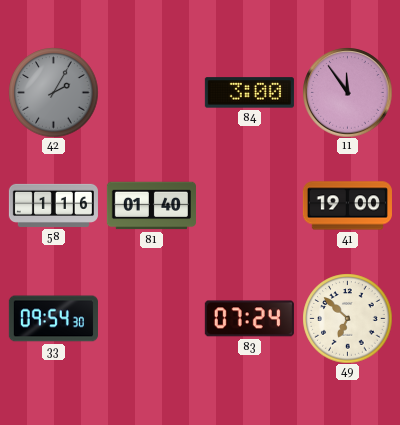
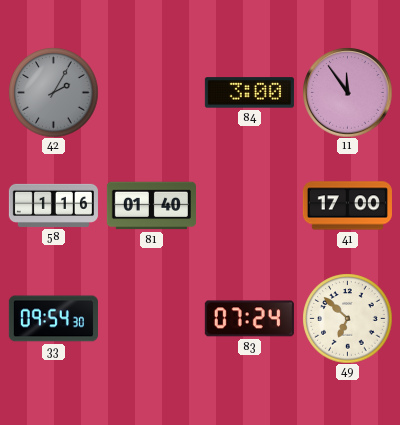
41: 19:00 -> 17:00
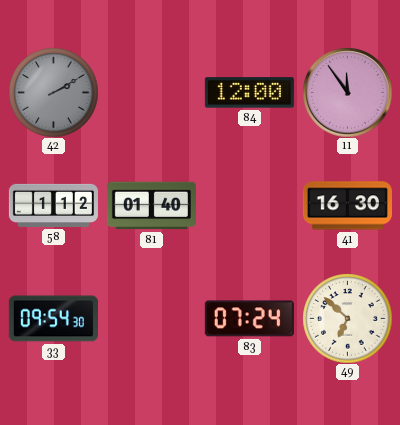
42: 2:05 -> 2:10
84: 3:00 -> 12:00
58: 1:16 -> 1:12
41: 17:00 -> 16:30
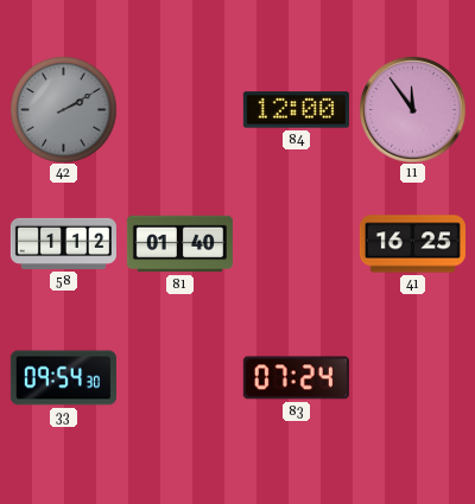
41: 16:30 -> 16:25
49: 6:52 -> none
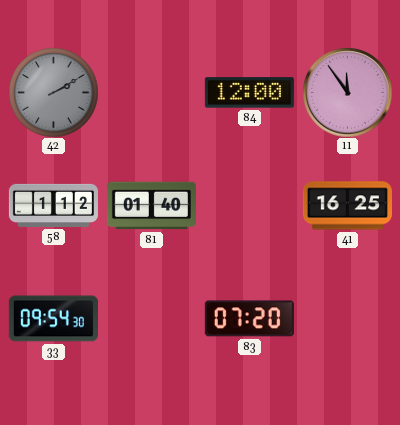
83: 07:24 -> 07:20
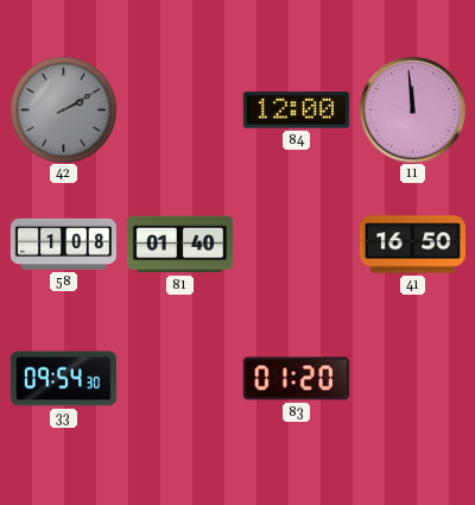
11: 11:54 -> 11:59
58: 1:12 -> 1:08
41: 16:25 -> 16:50
83: 07:20 -> 01:20
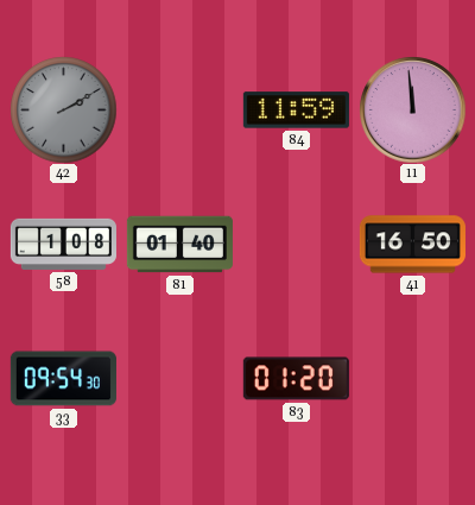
84: 12:00 -> 11:59
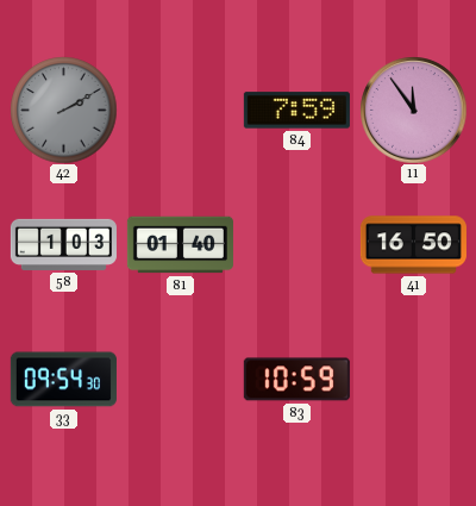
84: 11:59 -> 7:59
11: 11:59 -> 11:54
58: 1:08 -> 1:03
83: 01:20 -> 10:59
